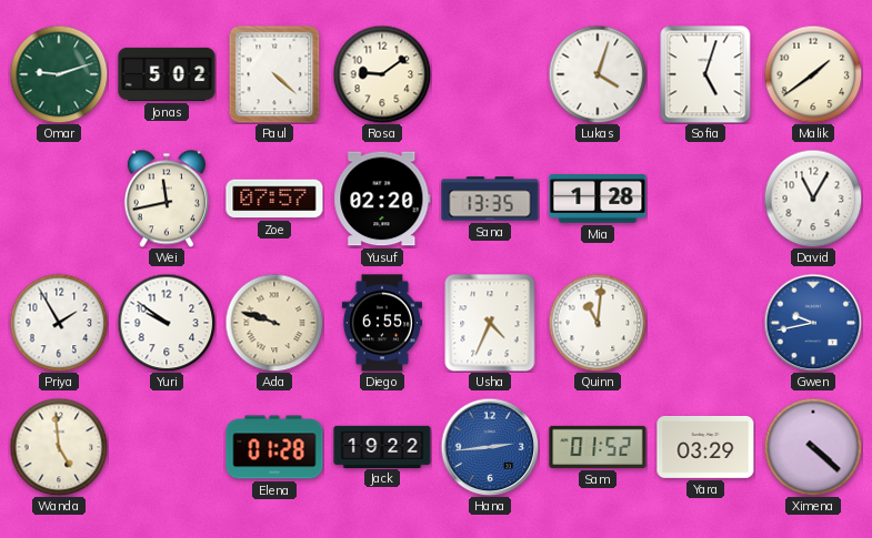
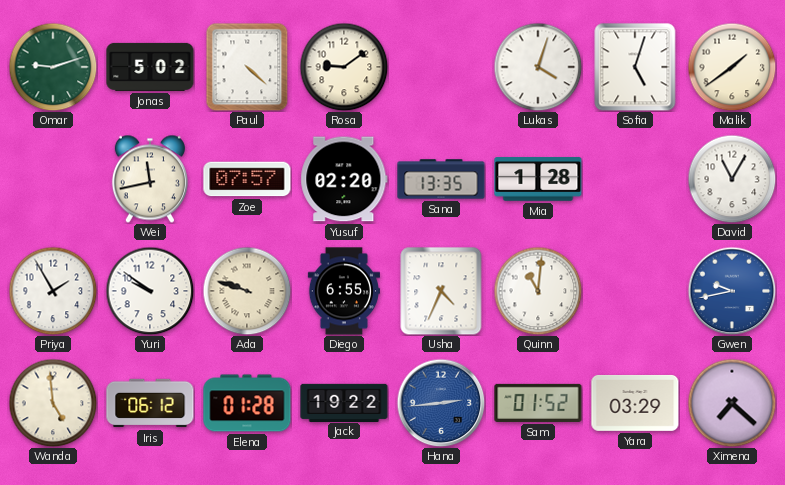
Iris: none -> 06:12
Ximena: 4:22 -> 7:22
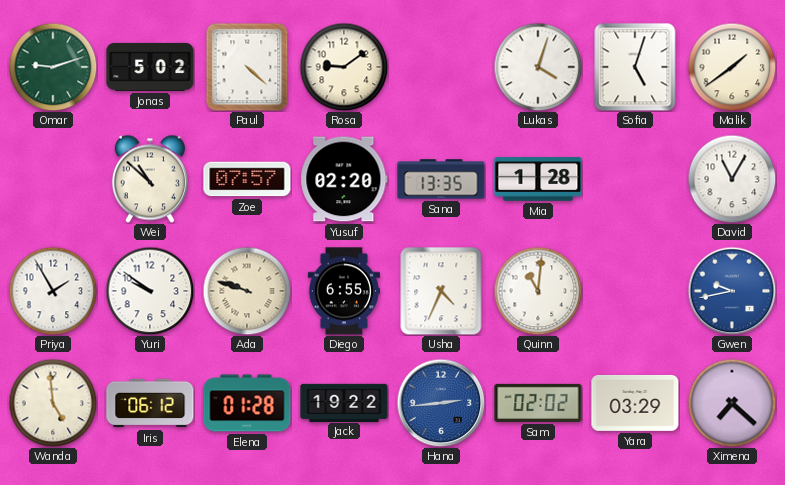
Wei: 11:43 -> 10:52
Sam: 01:52 -> 02:02
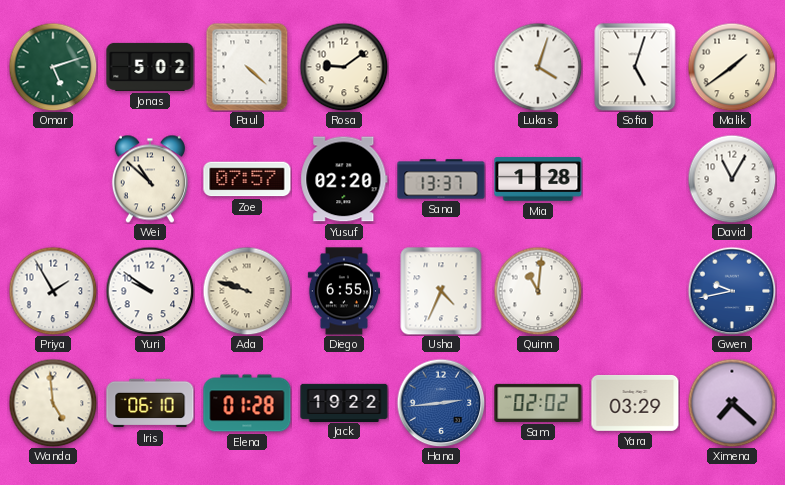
Omar: 9:12 -> 5:12
Sana: 13:35 -> 13:37
Iris: 06:12 -> 06:10
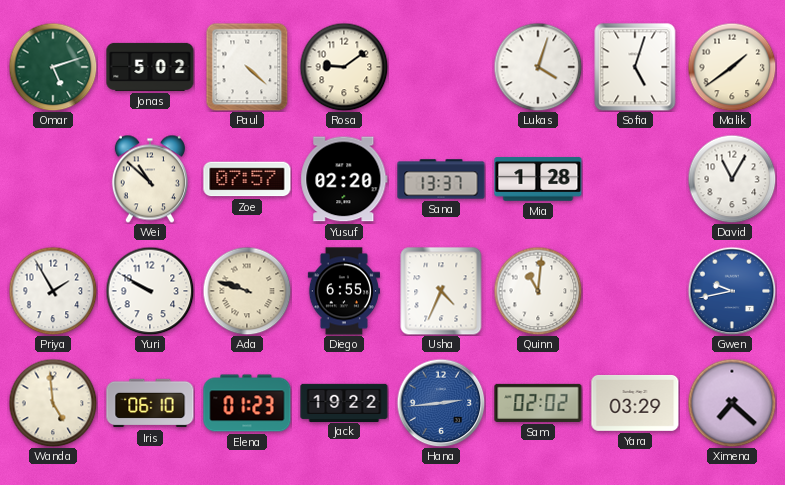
Yuri: 9:51 -> 9:50
Elena: 01:28 -> 01:23
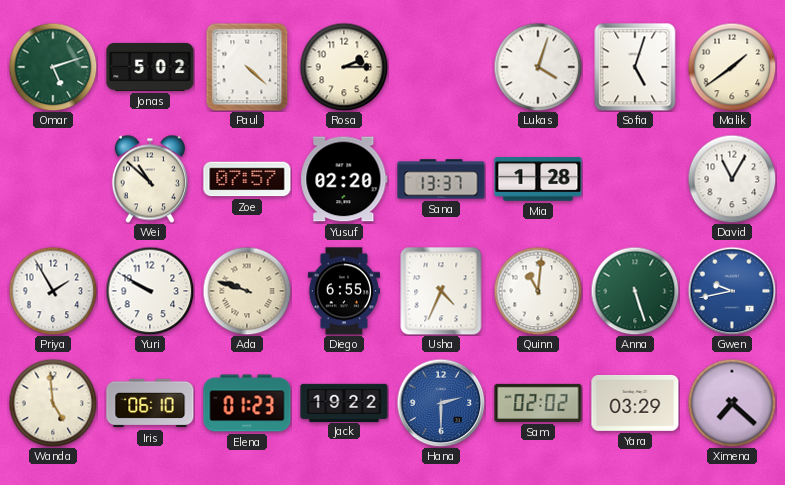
Rosa: 9:09 -> 2:15
Anna: none -> 5:27
Hana: 2:44 -> 2:30
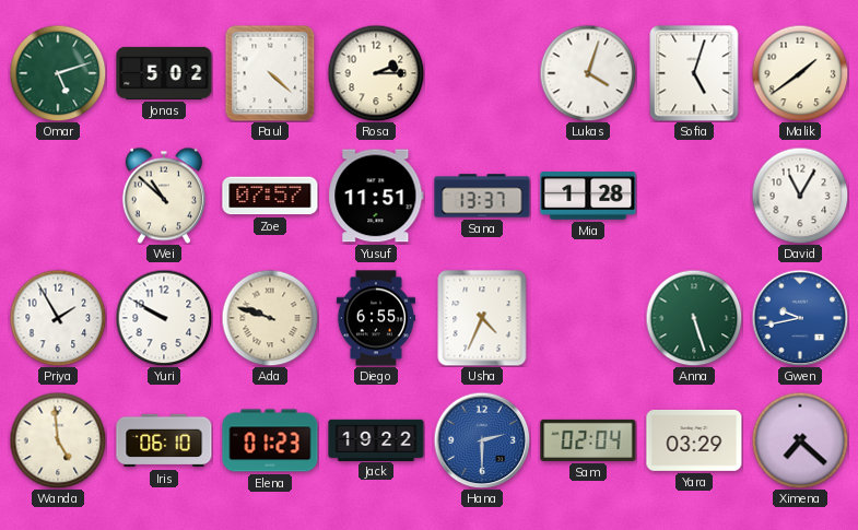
Yusuf: 02:20 -> 11:51
Quinn: 11:01 -> none
Sam: 02:02 -> 02:04
